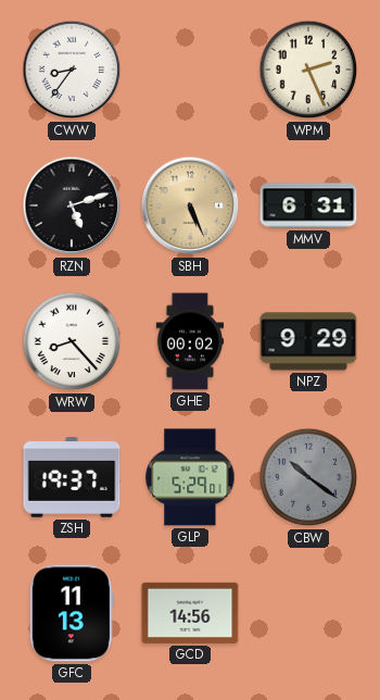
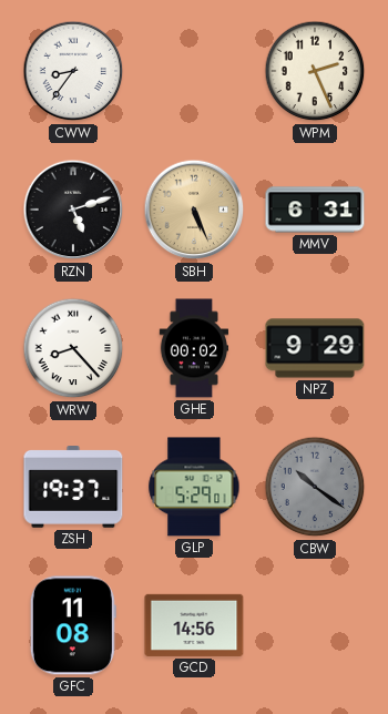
GFC: 11:13 -> 11:08
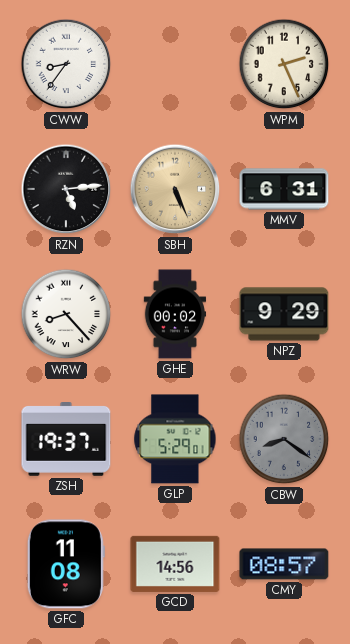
RZN: 5:12 -> 5:14
CBW: 10:21 -> 8:21
CMY: none -> 08:57
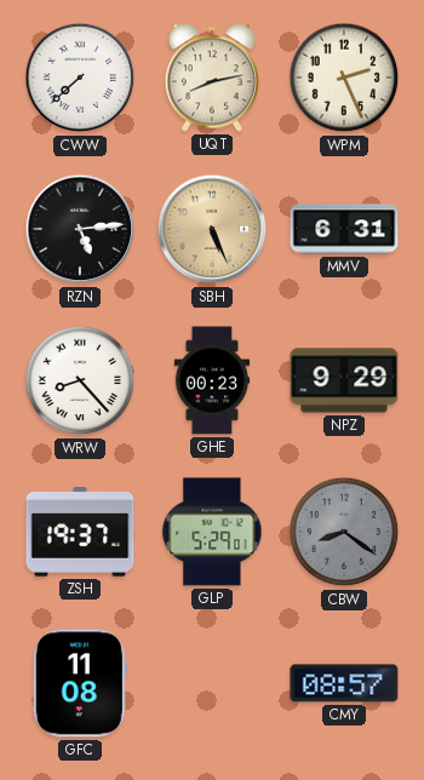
CWW: 8:36 -> 7:38
UQT: none -> 8:13
GHE: 00:02 -> 00:23
GCD: 14:56 -> none
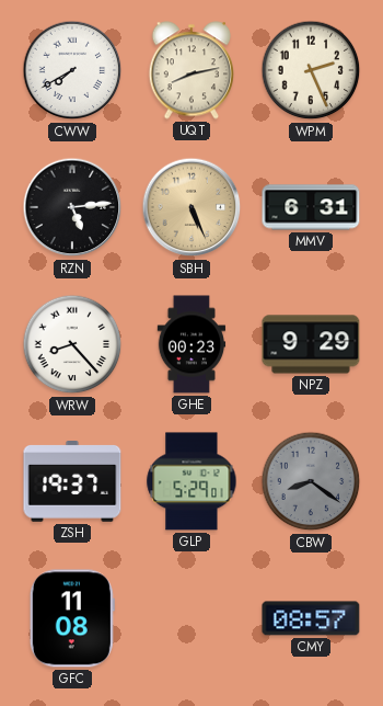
CWW: 7:38 -> 7:40
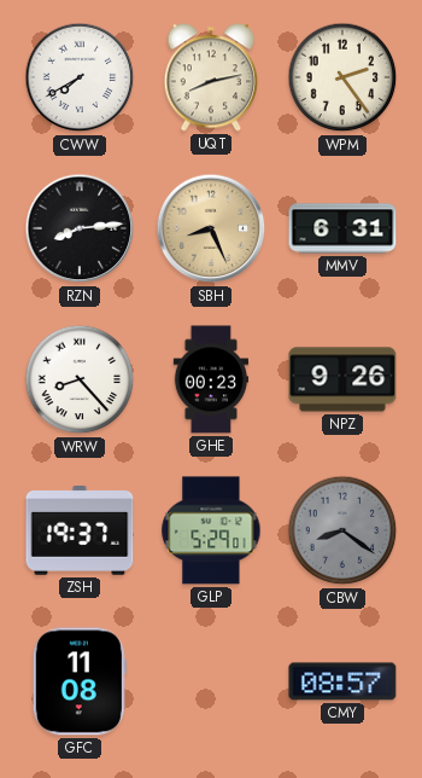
WPM: 2:26 -> 2:24
RZN: 5:14 -> 8:14
SBH: 5:26 -> 8:26
NPZ: 9:29 -> 9:26
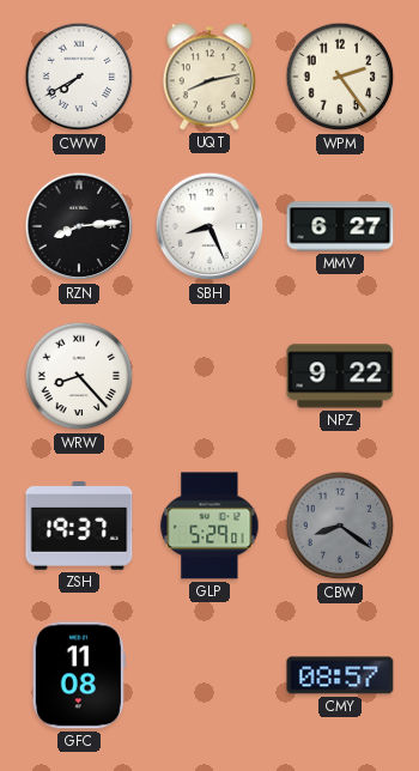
SBH dial: champagne -> white
MMV: 6:31 -> 6:27
GHE: 00:23 -> none
NPZ: 9:26 -> 9:22
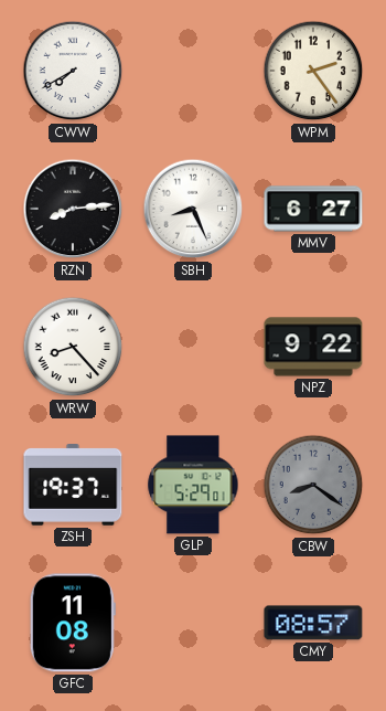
UQT: 8:13 -> none
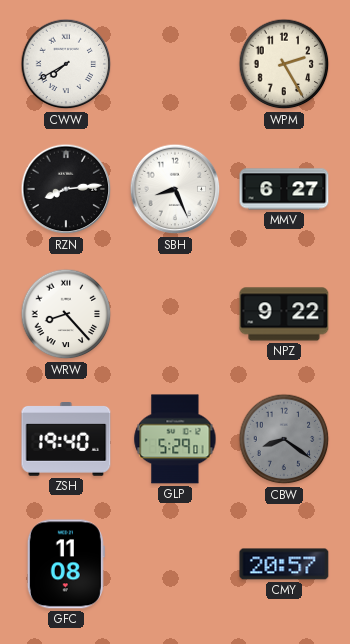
WPM: 2:24 -> 2:25
ZSH: 19:37 -> 19:40
CMY: 08:57 -> 20:57
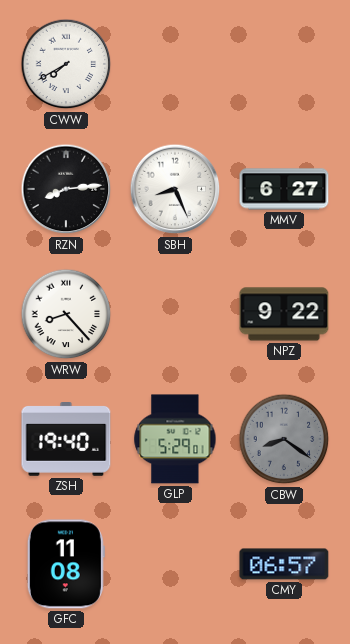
WPM: 2:25 -> none
CMY: 20:57 -> 06:57
